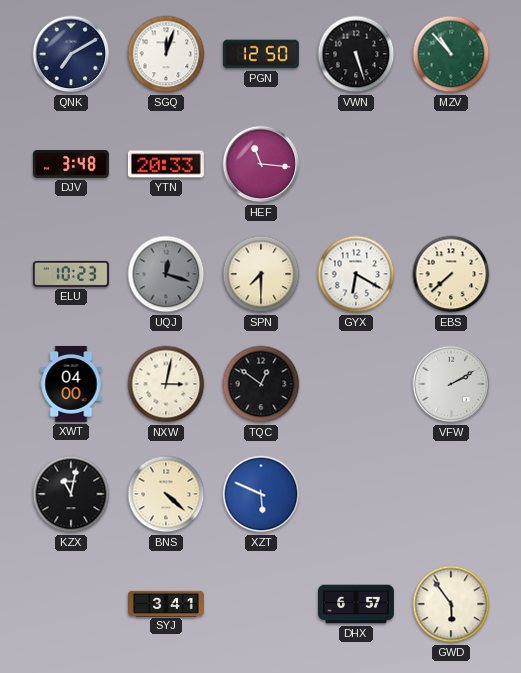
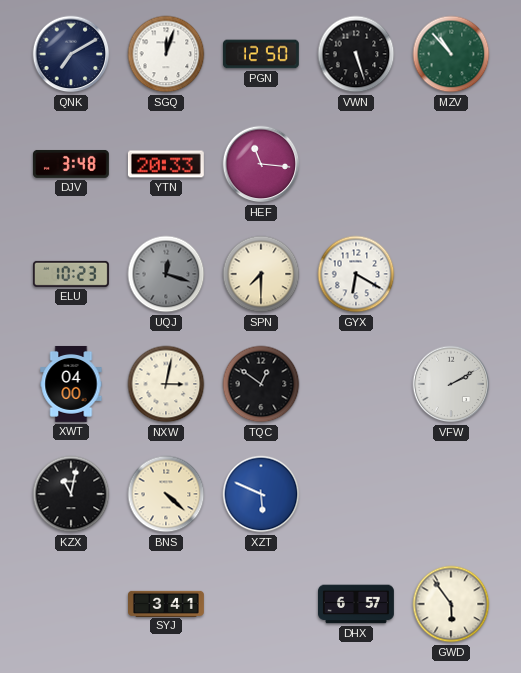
EBS: 7:38 -> none
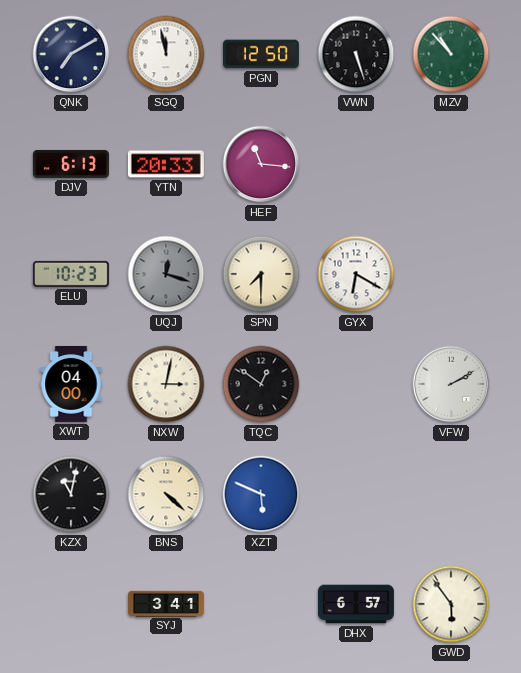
SGQ: 12:03 -> 11:58
DJV: 3:48 -> 6:13
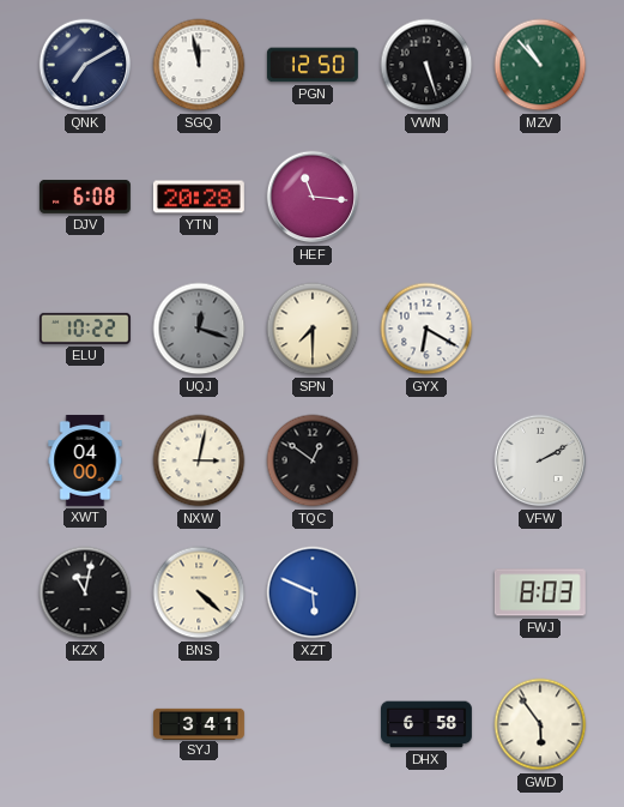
DJV: 6:13 -> 6:08
YTN: 20:33 -> 20:28
ELU: 10:23 -> 10:22
FWJ: none -> 8:03
DHX: 6:57 -> 6:58
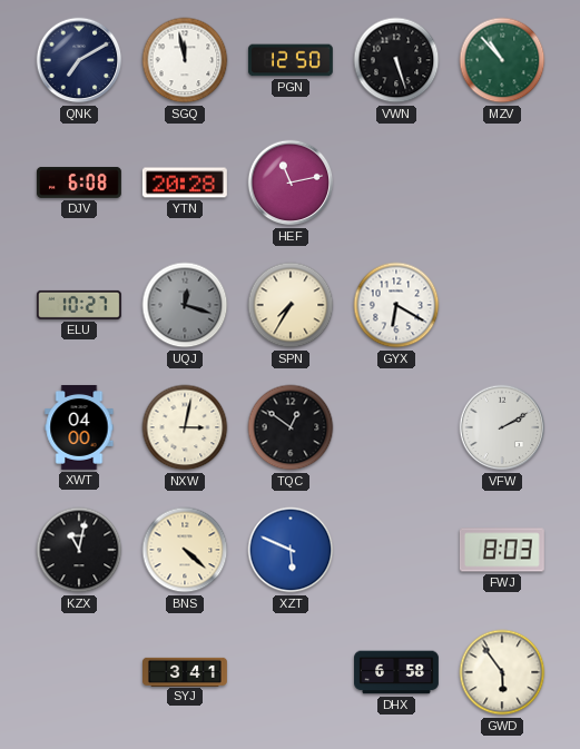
HEF: 11:16 -> 11:13
ELU: 10:22 -> 10:27
SPN: 7:30 -> 7:35
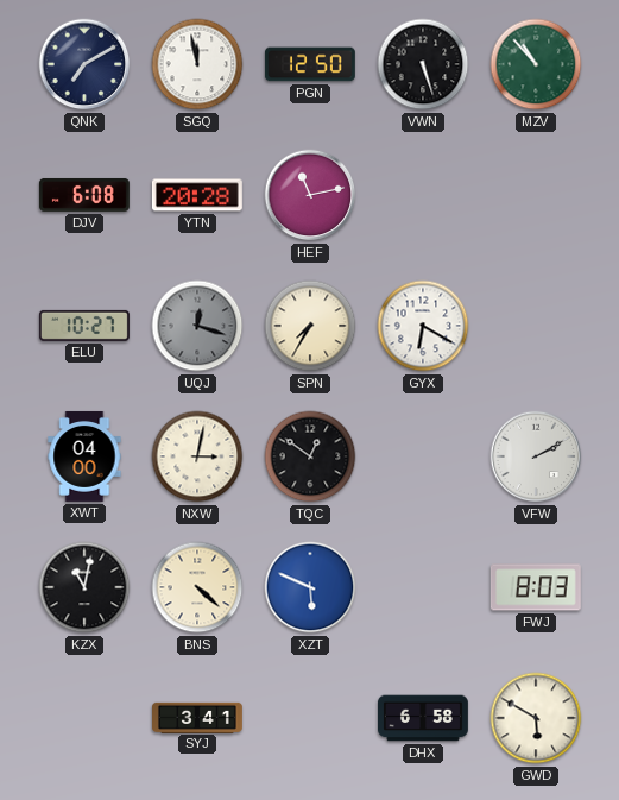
GWD: 5:54 -> 5:50
